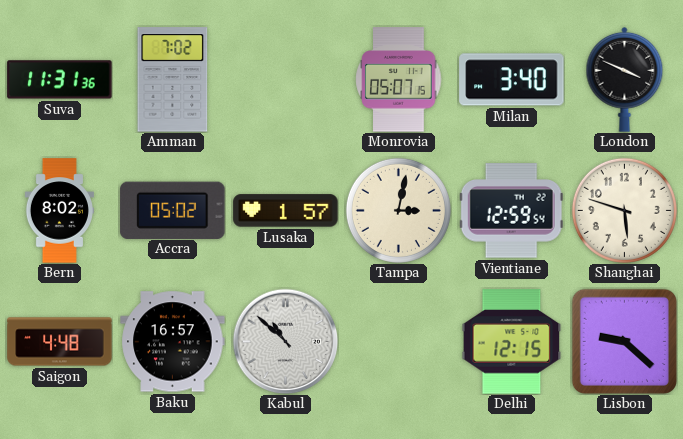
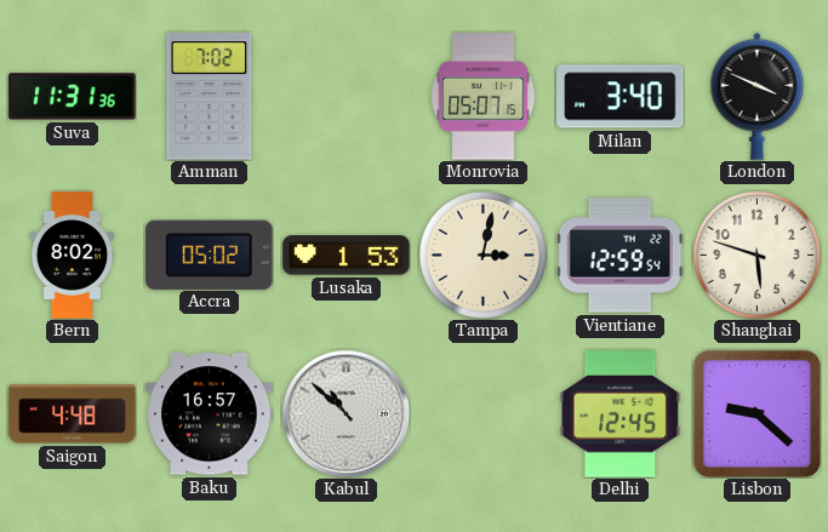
Lusaka: 1:57 -> 1:53
Delhi: 12:15 -> 12:45
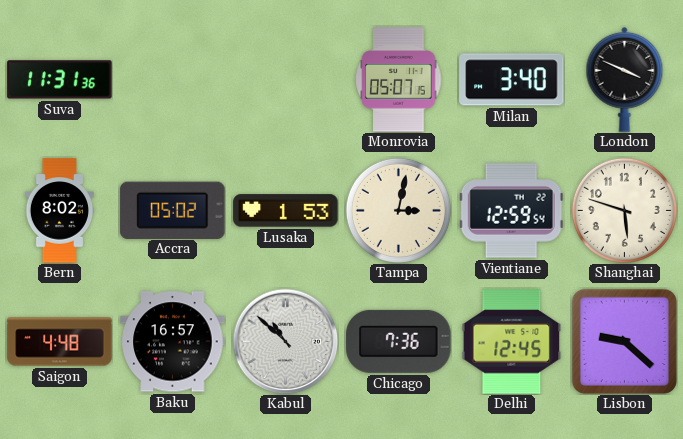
Amman: 7:02 -> none
Chicago: none -> 7:36
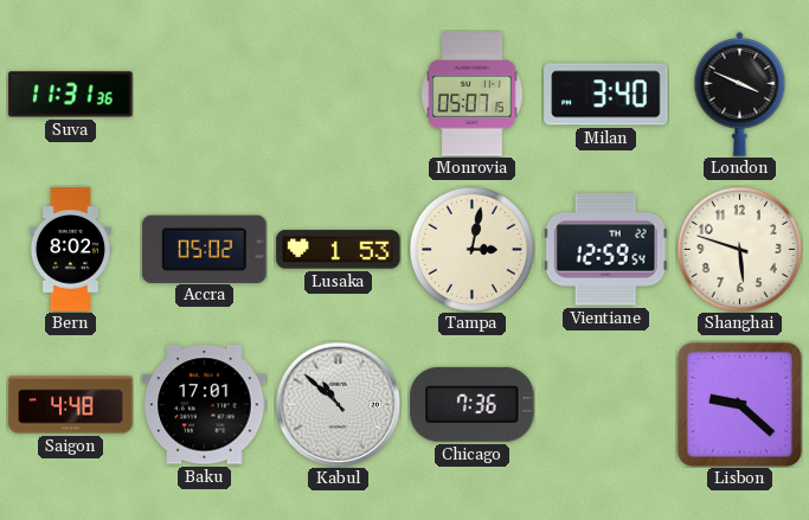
Baku: 16:57 -> 17:01
Delhi: 12:45 -> none
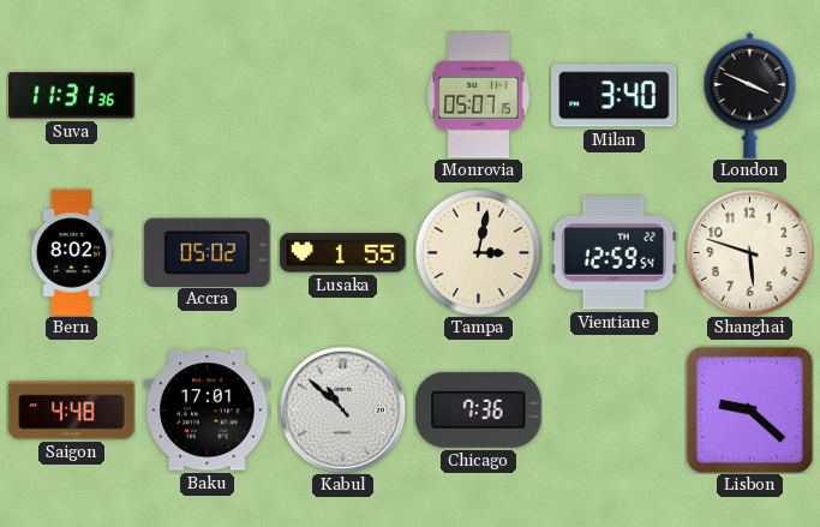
Lusaka: 1:53 -> 1:55
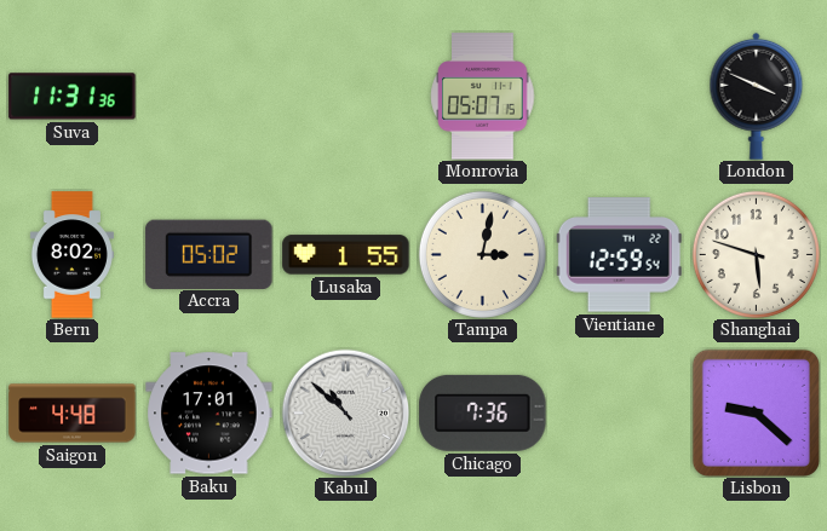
Milan: 3:40 -> none
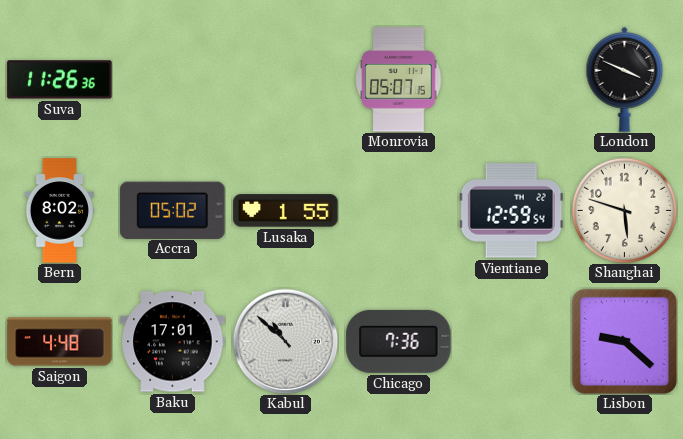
Suva: 11:31 -> 11:26
Tampa: 3:02 -> none
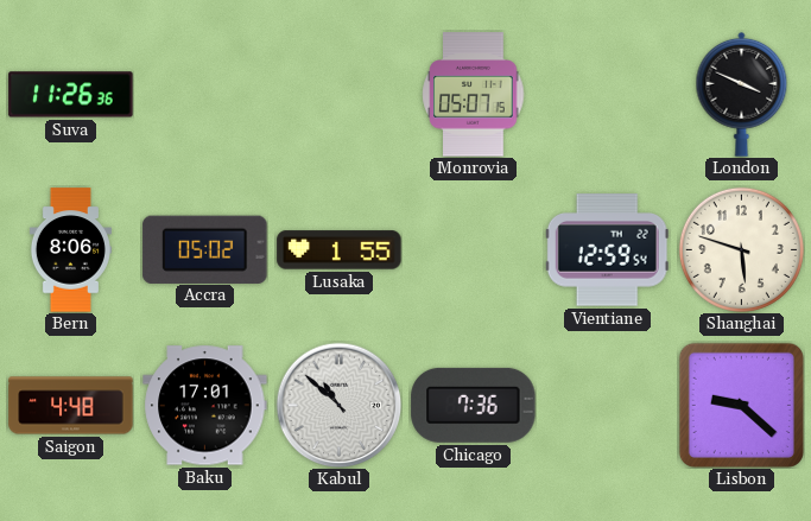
Bern: 8:02 -> 8:06
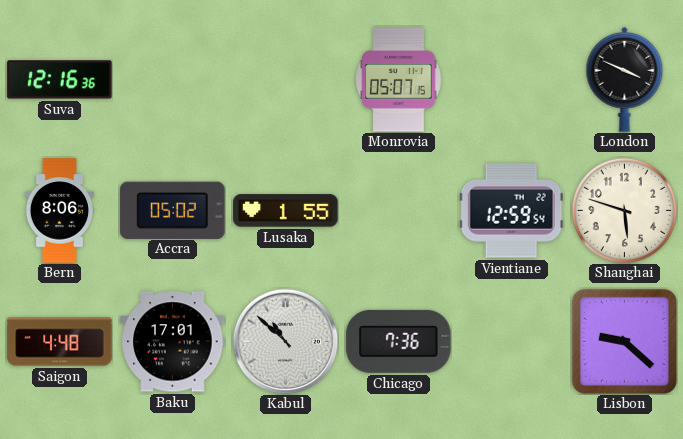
Suva: 11:26 -> 12:16
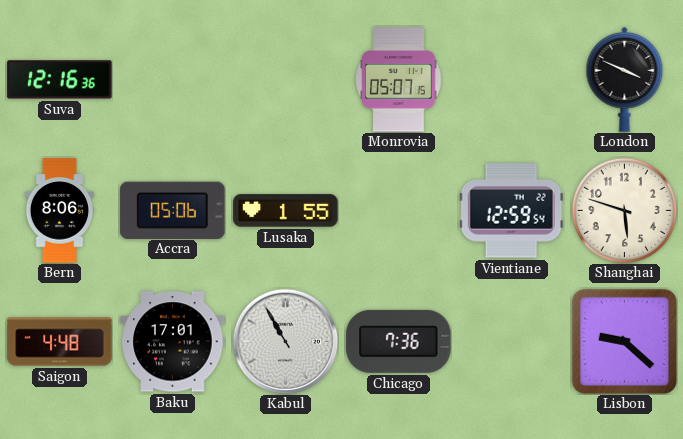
Accra: 05:02 -> 05:06
Kabul: 10:52 -> 10:55
